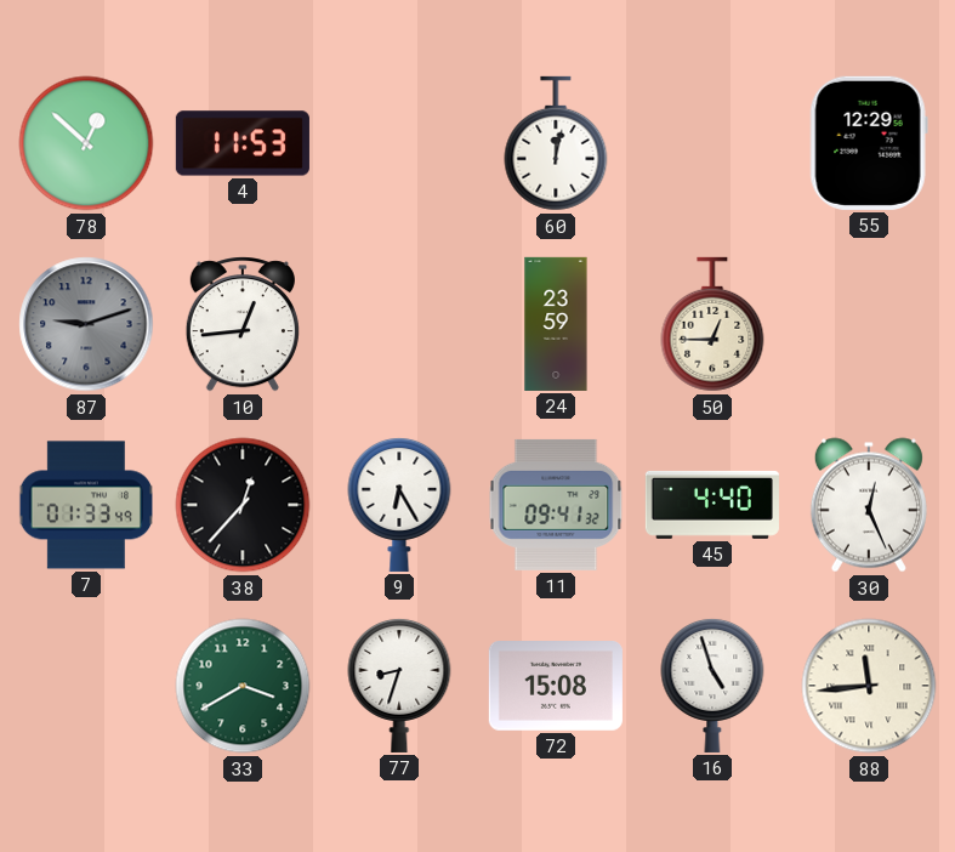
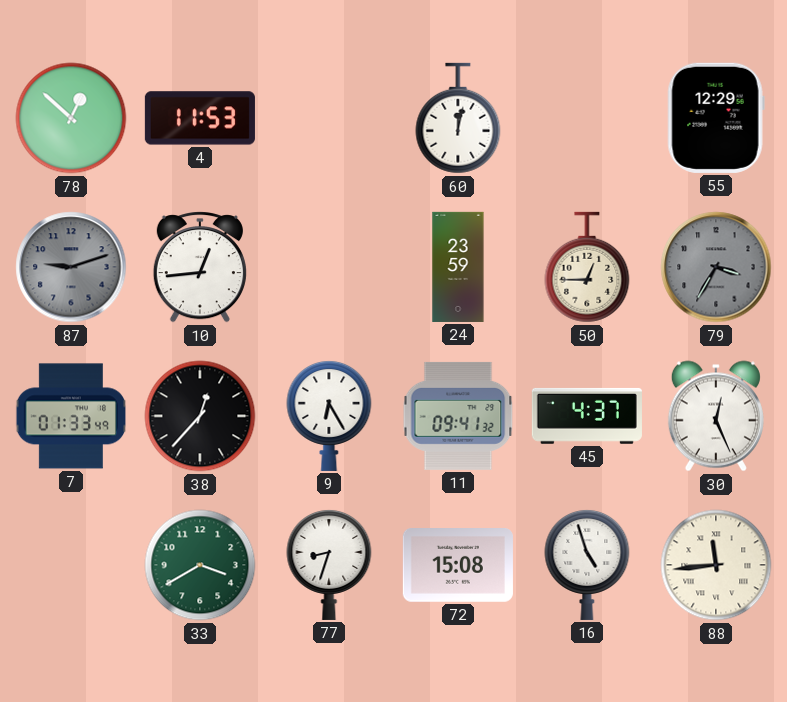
79: none -> 3:35
45: 4:40 -> 4:37
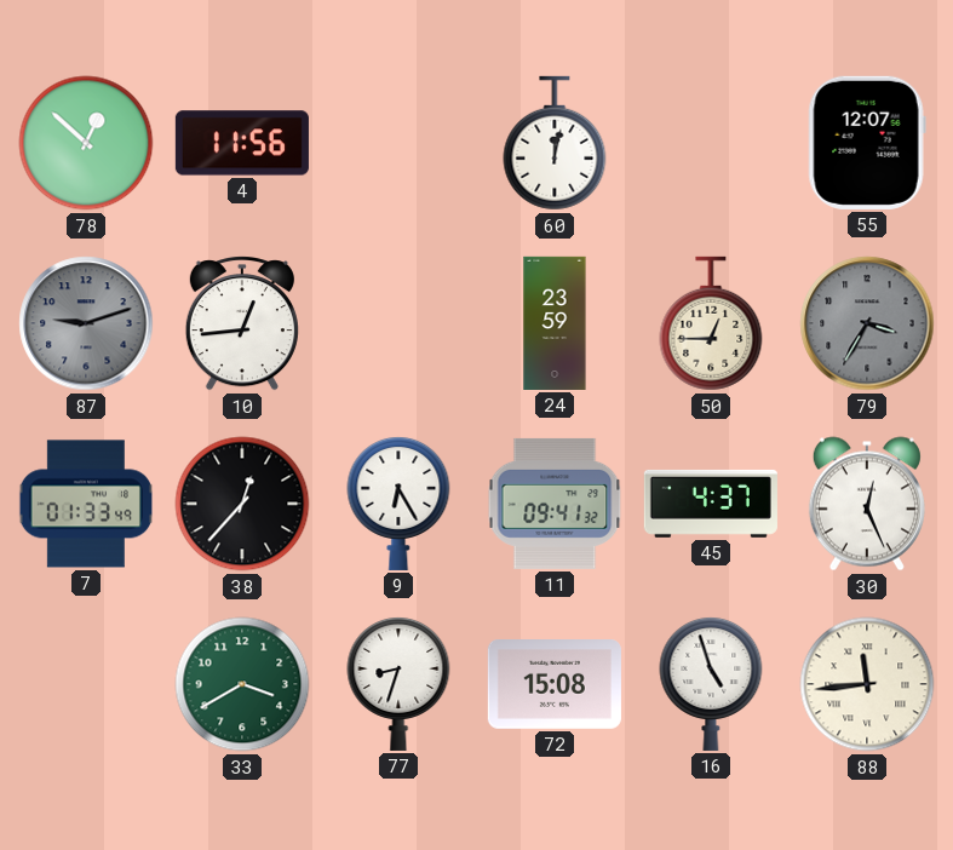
4: 11:53 -> 11:56
55: 12:29 -> 12:07
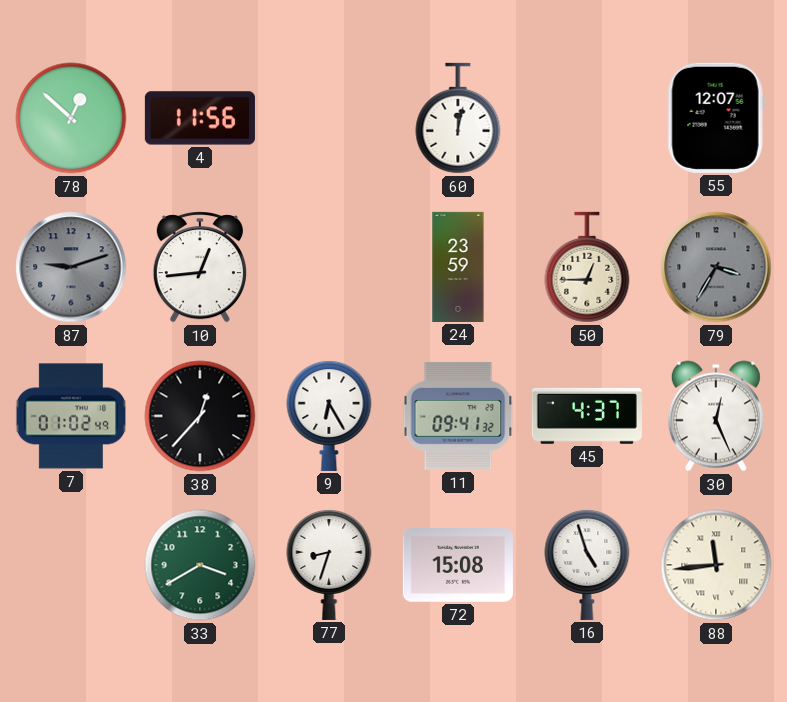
7: 01:33 -> 01:02
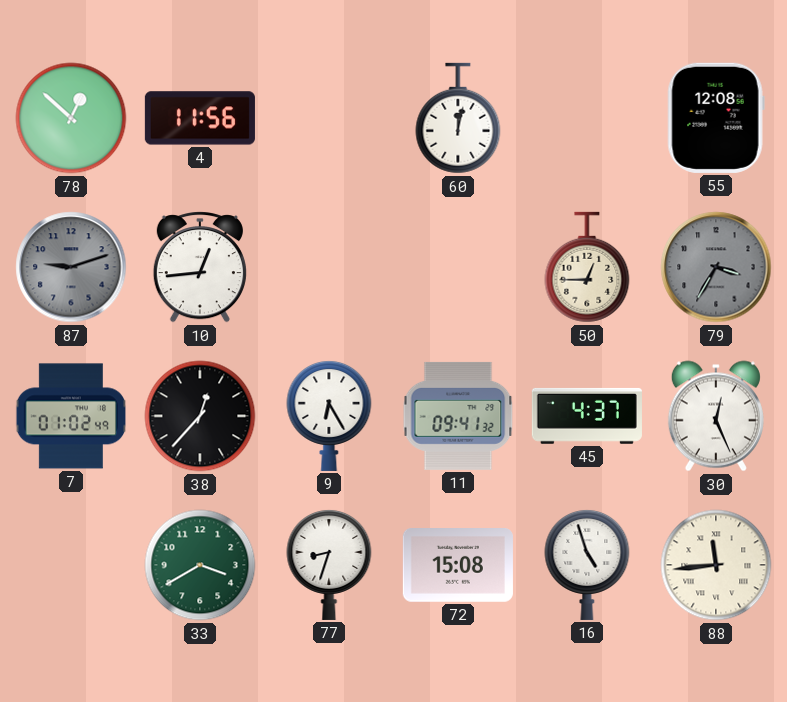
55: 12:07 -> 12:08
24: 23:59 -> none
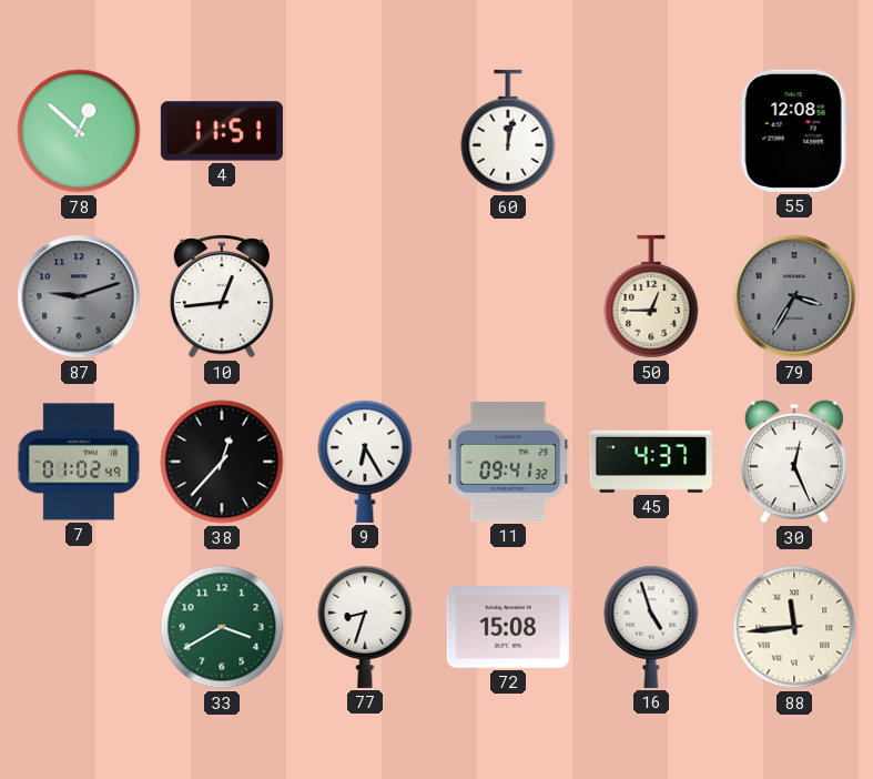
4: 11:56 -> 11:51
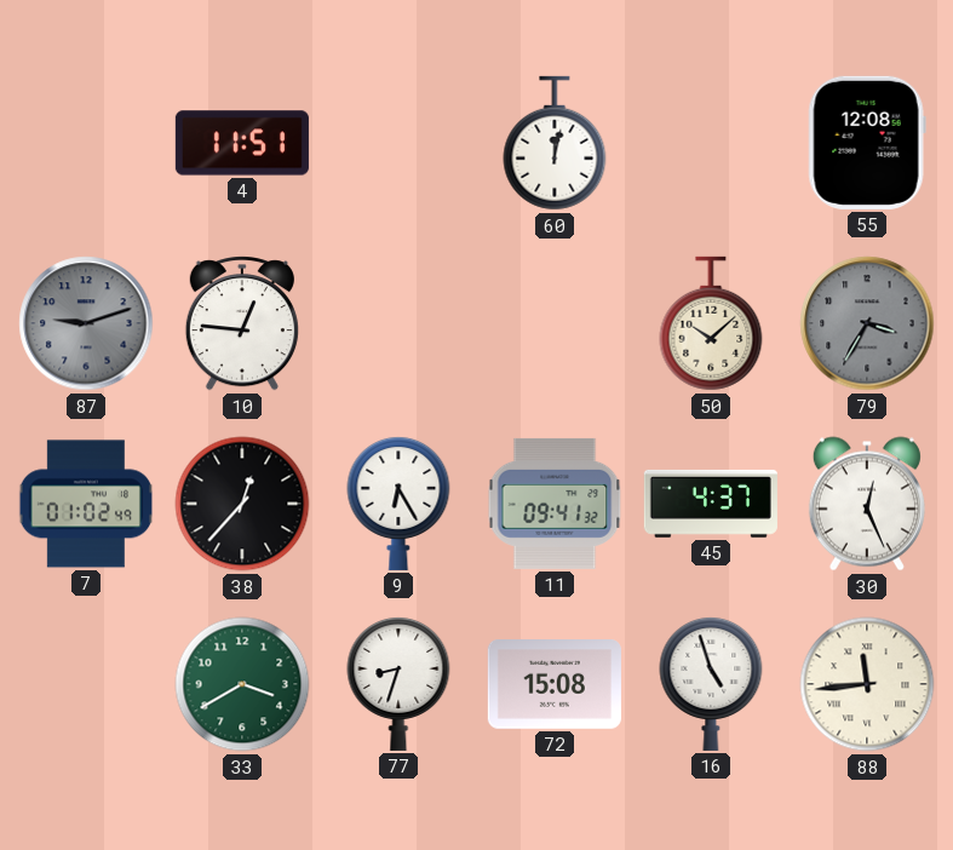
78: 12:52 -> none
10: 12:44 -> 12:46
50: 12:45 -> 10:08
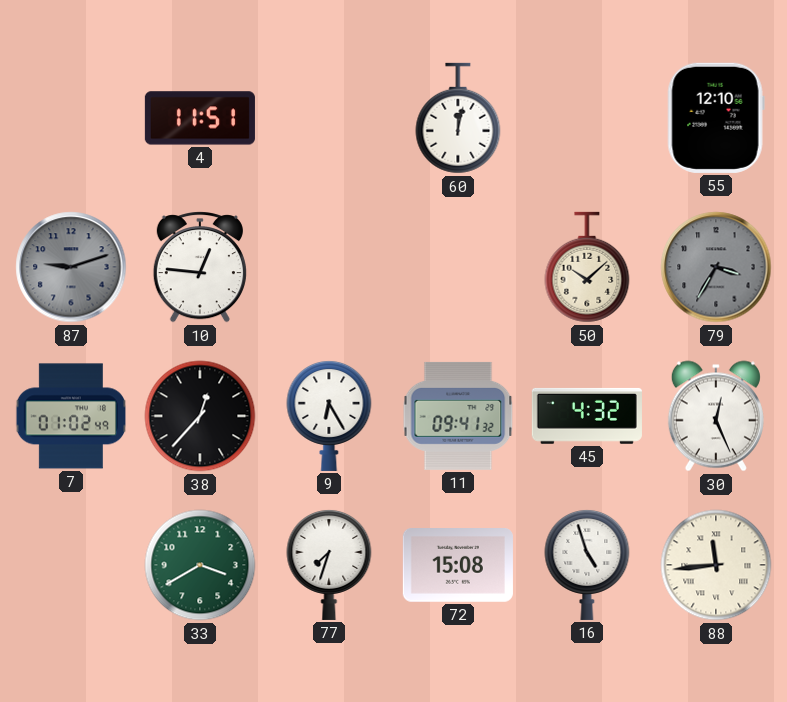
55: 12:08 -> 12:10
45: 4:37 -> 4:32
77: 8:33 -> 7:33
